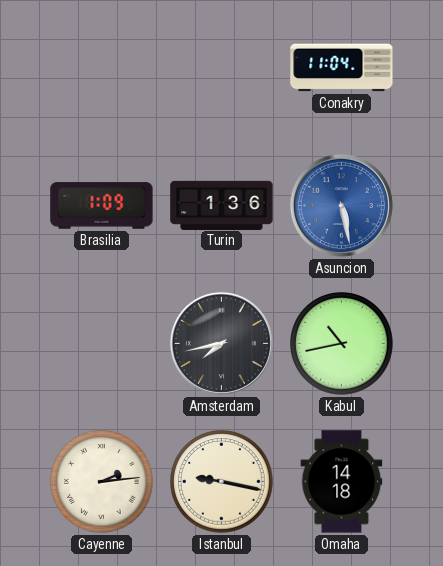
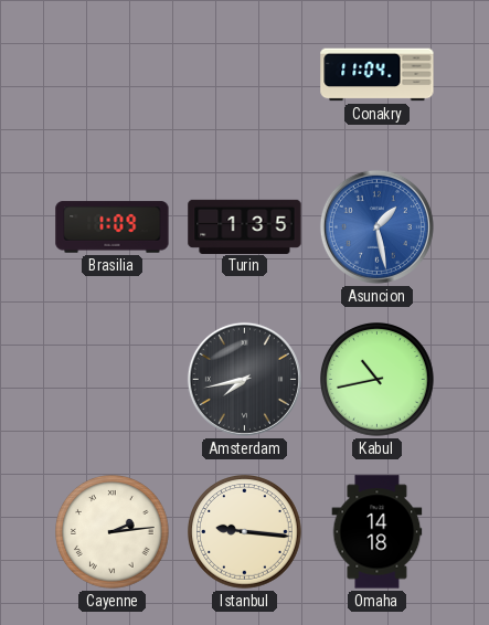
Turin: 1:36 -> 1:35
Asuncion: 5:28 -> 1:28
Istanbul: 9:17 -> 9:16
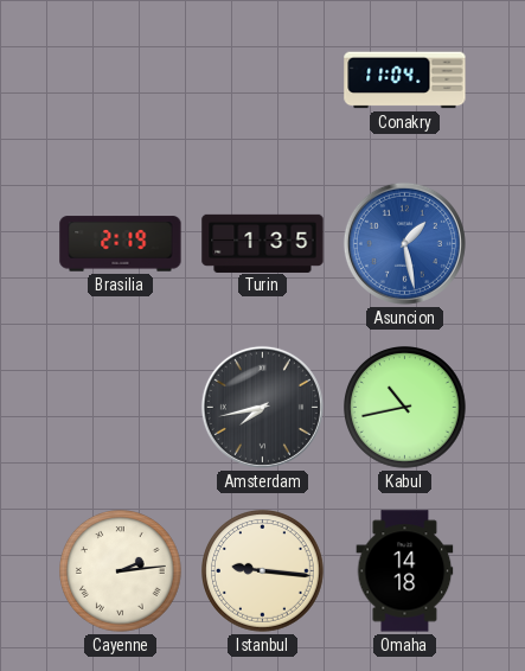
Brasilia: 1:09 -> 2:19
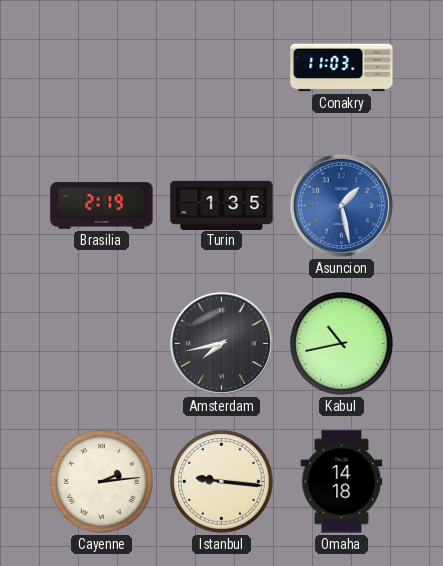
Conakry: 11:04 -> 11:03
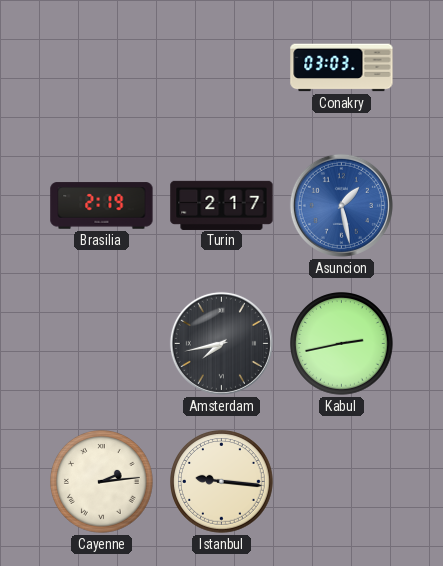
Conakry: 11:03 -> 03:03
Turin: 1:35 -> 2:17
Kabul: 10:43 -> 2:43
Omaha: 14:18 -> none
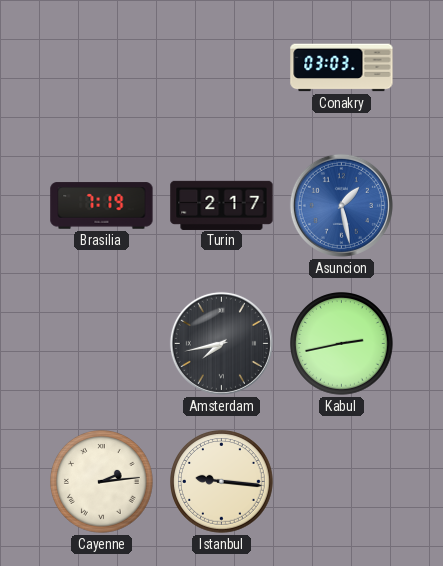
Brasilia: 2:19 -> 7:19
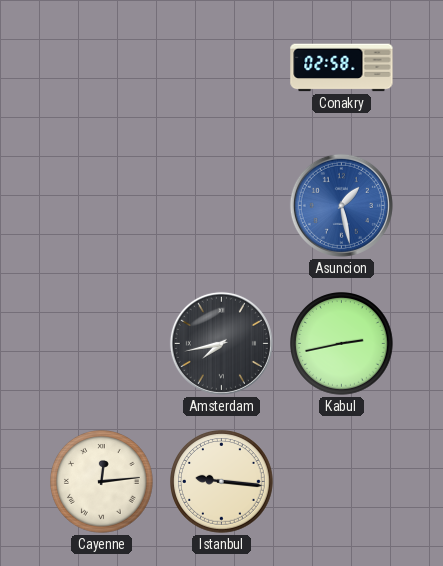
Conakry: 03:03 -> 02:58
Brasilia: 7:19 -> none
Turin: 2:17 -> none
Cayenne: 2:14 -> 12:14
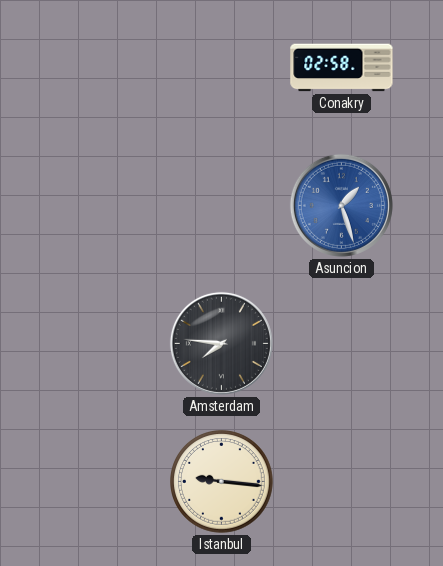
Asuncion: 1:28 -> 1:27
Amsterdam: 7:43 -> 7:46
Kabul: 2:43 -> none
Cayenne: 12:14 -> none
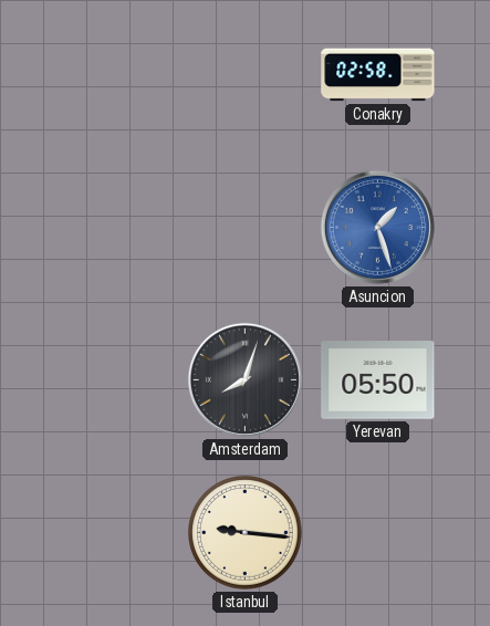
Amsterdam: 7:46 -> 8:03
Yerevan: none -> 05:50
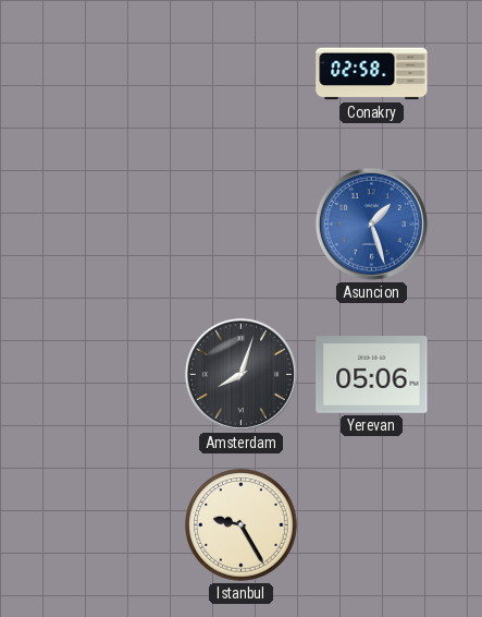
Yerevan: 05:50 -> 05:06
Istanbul: 9:16 -> 9:25
